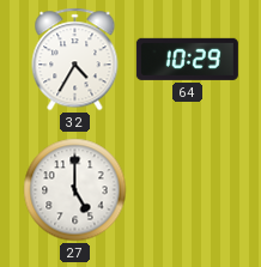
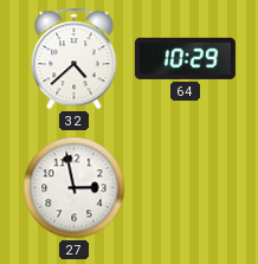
32: 4:35 -> 4:38
27: 5:00 -> 2:58
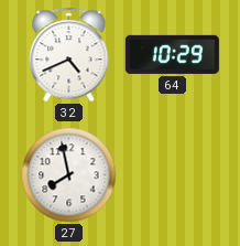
32: 4:38 -> 4:41
27: 2:58 -> 7:58
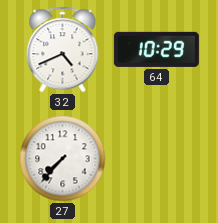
27: 7:58 -> 7:37
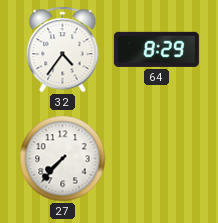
32: 4:41 -> 4:36
64: 10:29 -> 8:29
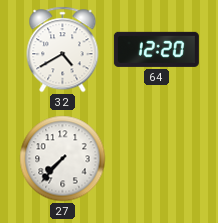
32: 4:36 -> 4:40
64: 8:29 -> 12:20
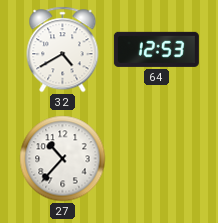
64: 12:20 -> 12:53
27: 7:37 -> 10:37
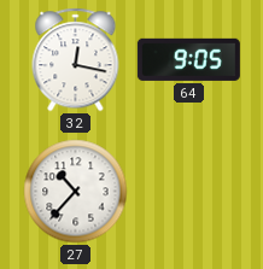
32: 4:40 -> 12:17
64: 12:53 -> 9:05
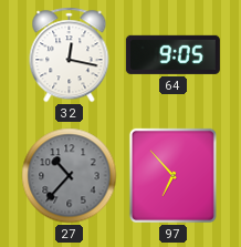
27 dial: white -> grey
97: none -> 6:53
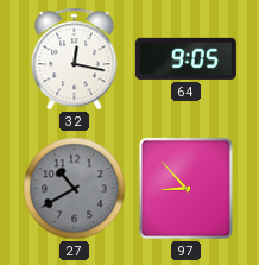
27: 10:37 -> 10:40
97: 6:53 -> 8:53
